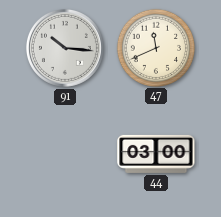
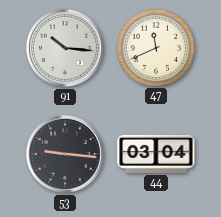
53: none -> 9:16
44: 03:00 -> 03:04
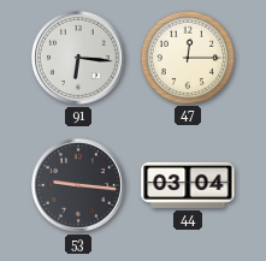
91: 10:16 -> 6:16
47: 11:41 -> 12:15
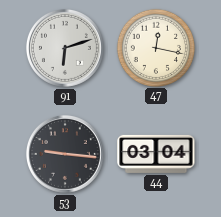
91: 6:16 -> 6:12
47: 12:15 -> 12:17
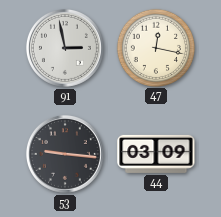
91: 6:12 -> 2:58
44: 03:04 -> 03:09
